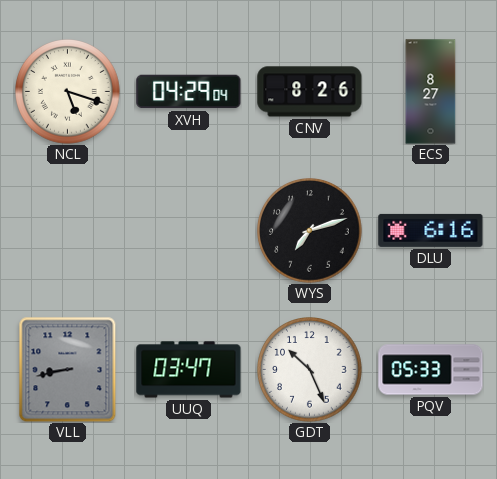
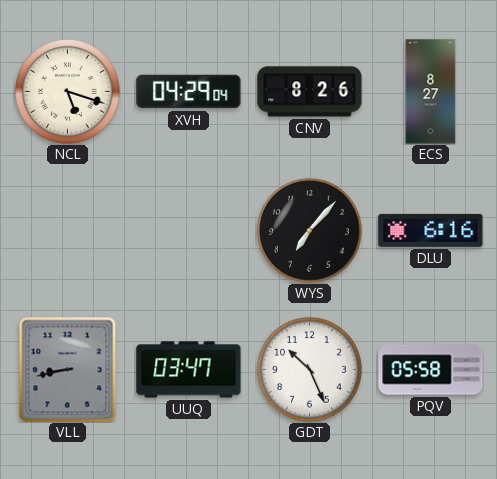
WYS: 7:12 -> 7:07
PQV: 05:33 -> 05:58
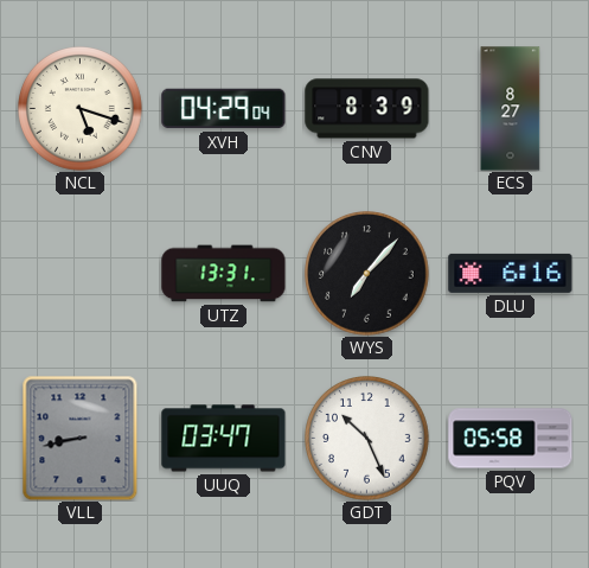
CNV: 8:26 -> 8:39
UTZ: none -> 13:31
